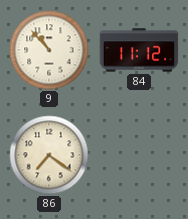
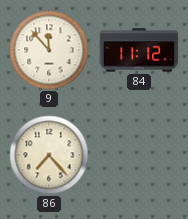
9: 10:53 -> 11:53
86: 7:21 -> 7:23
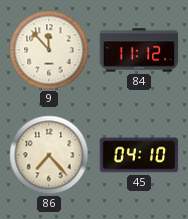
45: none -> 04:10
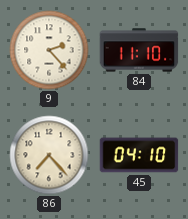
9: 11:53 -> 2:23
84: 11:12 -> 11:10
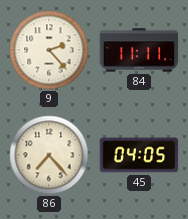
84: 11:10 -> 11:11
45: 04:10 -> 04:05
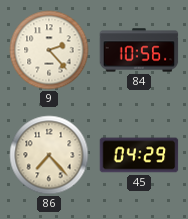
84: 11:11 -> 10:56
45: 04:05 -> 04:29
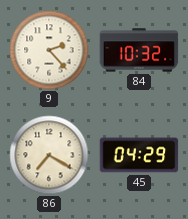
84: 10:56 -> 10:32
86: 7:23 -> 7:20
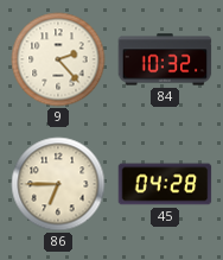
86: 7:20 -> 6:45
45: 04:29 -> 04:28
